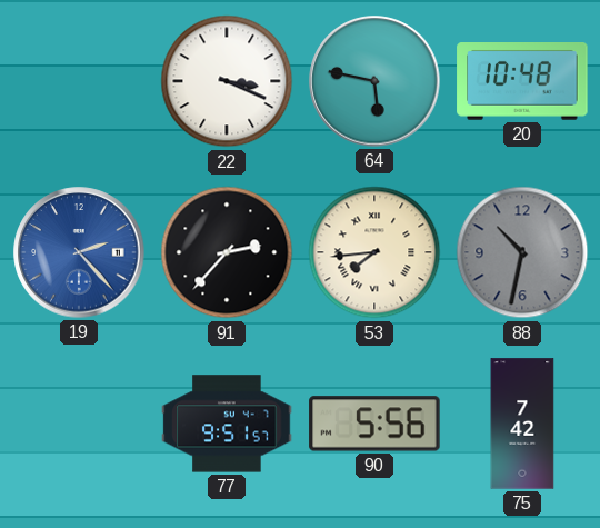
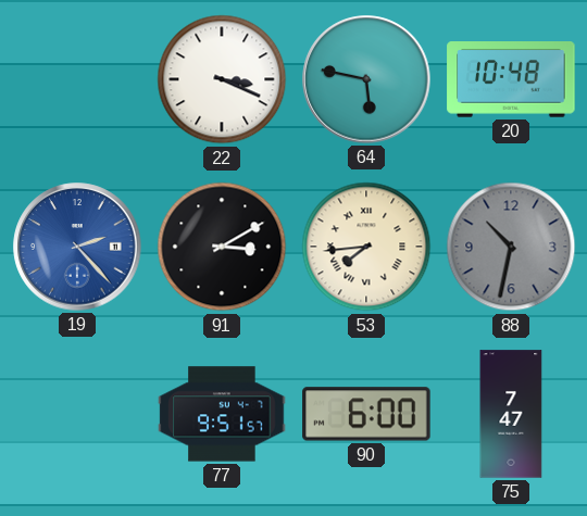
91: 2:37 -> 3:10
90: 5:56 -> 6:00
75: 7:42 -> 7:47
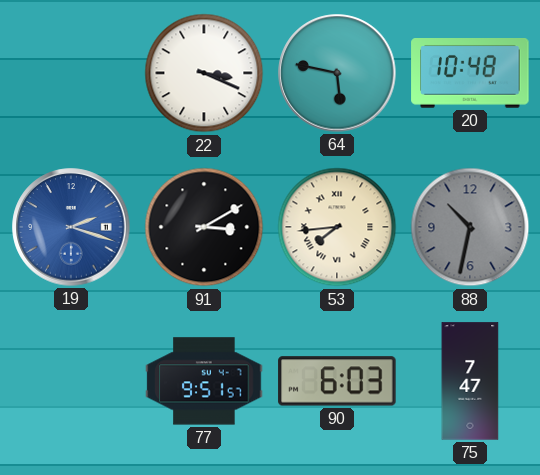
19: 2:23 -> 2:18
90: 6:00 -> 6:03
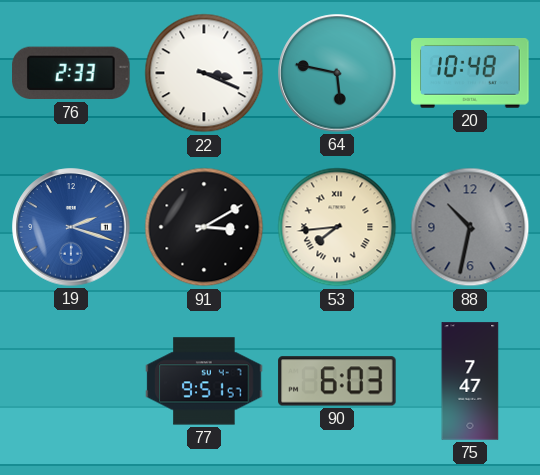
76: none -> 2:33
